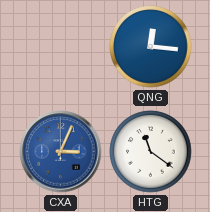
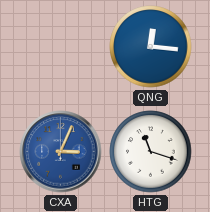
HTG: 11:21 -> 11:18
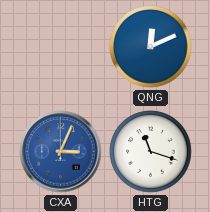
QNG: 12:16 -> 12:11
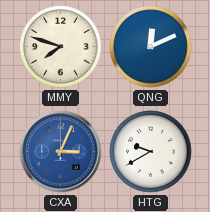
MMY: none -> 7:48
HTG: 11:18 -> 9:40
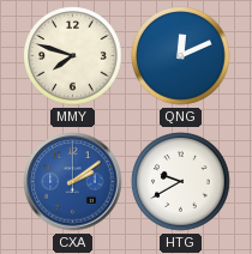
CXA: 3:04 -> 2:09
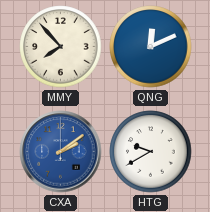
MMY: 7:48 -> 7:53
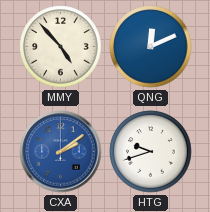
MMY: 7:53 -> 4:53
HTG: 9:40 -> 9:42
